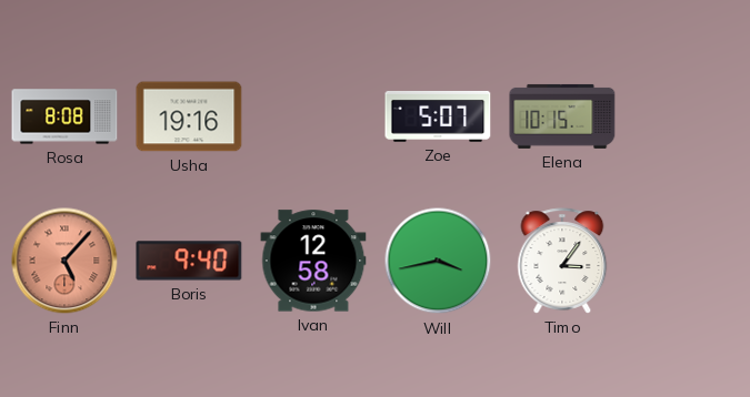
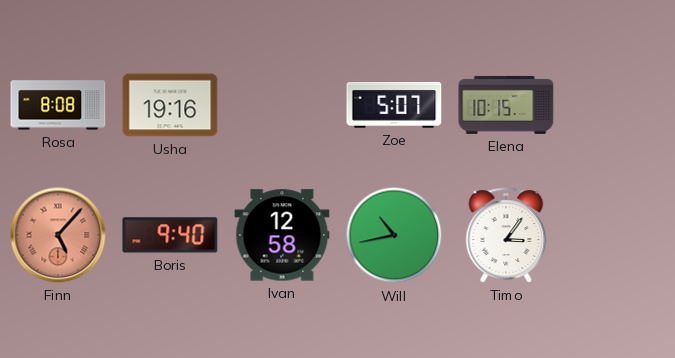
Will: 3:43 -> 10:43
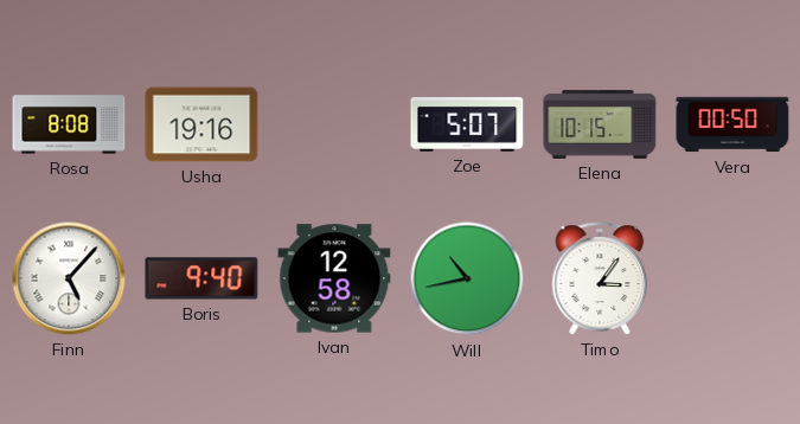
Vera: none -> 00:50
Finn dial: salmon -> white
